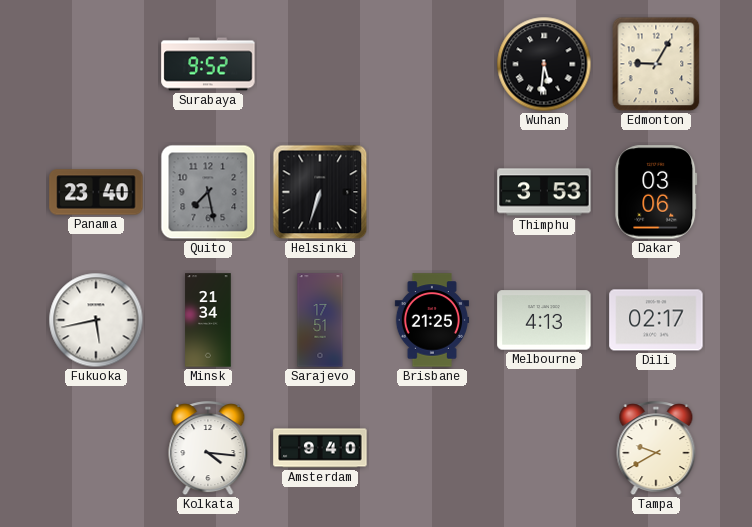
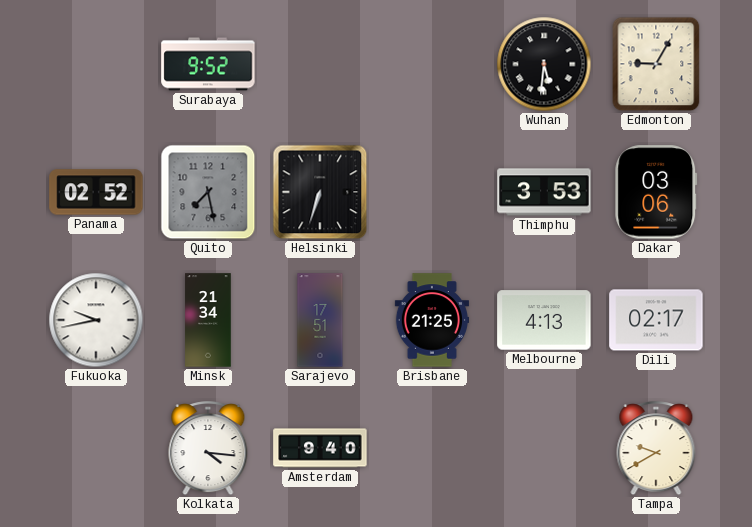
Panama: 23:40 -> 02:52
Fukuoka: 5:43 -> 9:43
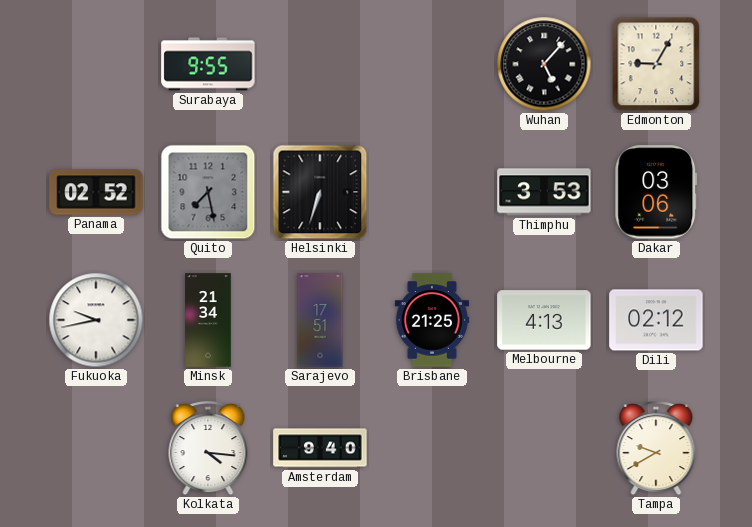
Surabaya: 9:52 -> 9:55
Wuhan: 5:31 -> 5:07
Dili: 02:17 -> 02:12
